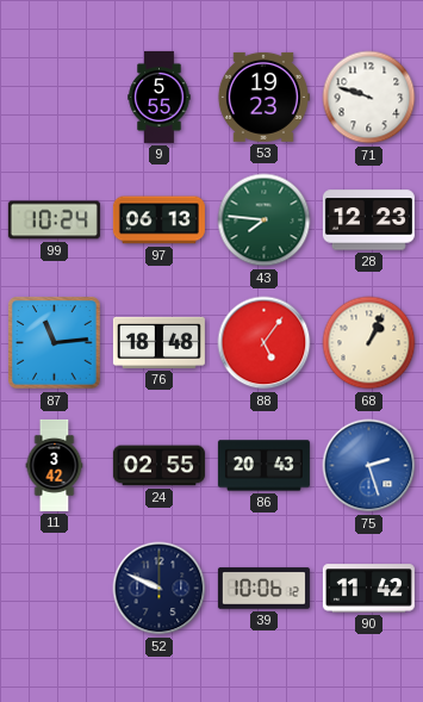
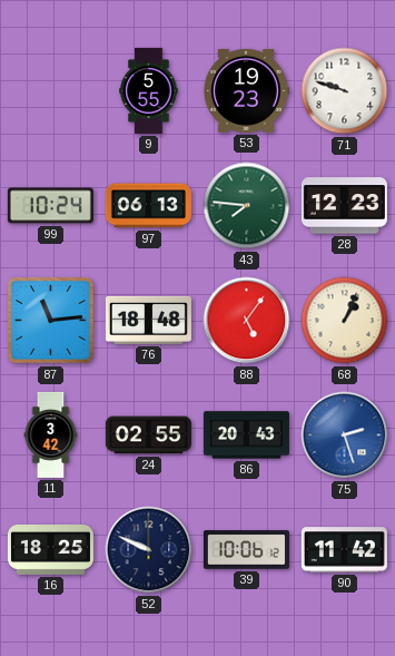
16: none -> 18:25
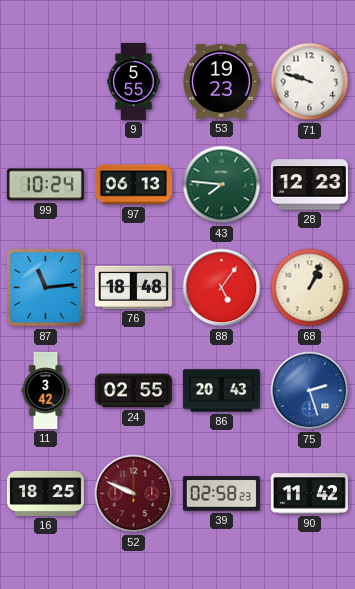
52 dial: navy -> burgundy
39: 10:06 -> 02:58
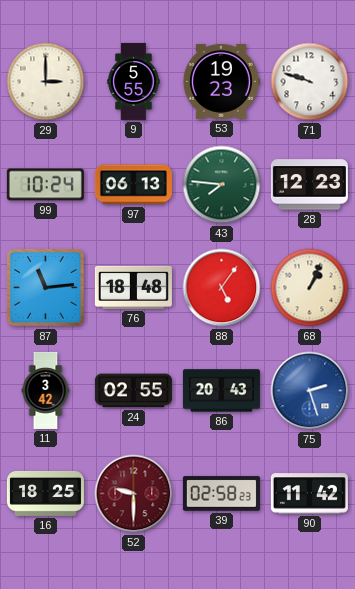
29: none -> 3:00
52: 9:49 -> 9:30
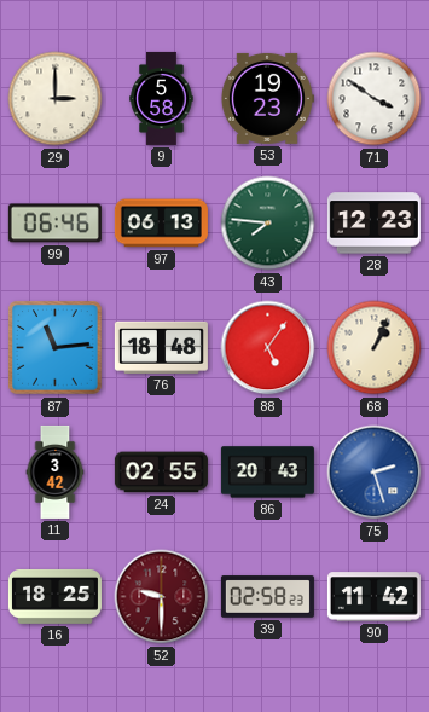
9: 5:55 -> 5:58
71: 9:48 -> 3:51
99: 10:24 -> 06:46
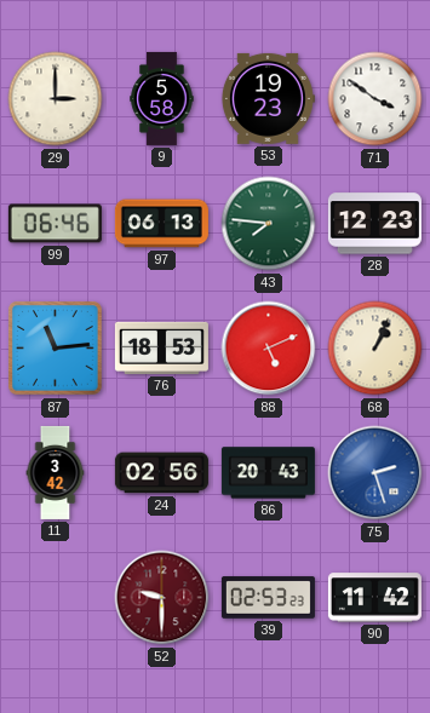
76: 18:48 -> 18:53
88: 5:06 -> 5:11
24: 02:55 -> 02:56
16: 18:25 -> none
39: 02:58 -> 02:53
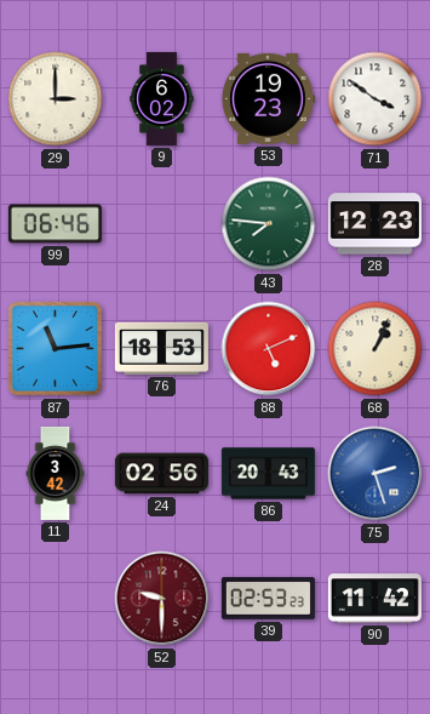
9: 5:58 -> 6:02
97: 06:13 -> none
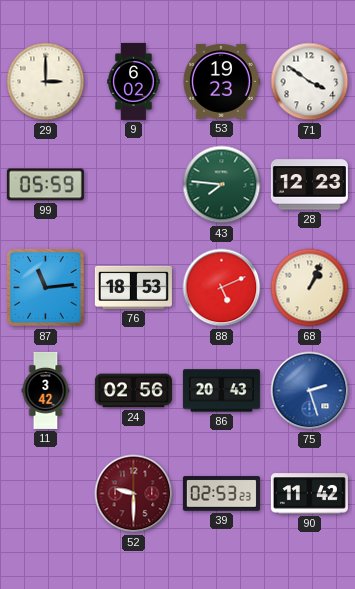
99: 06:46 -> 05:59
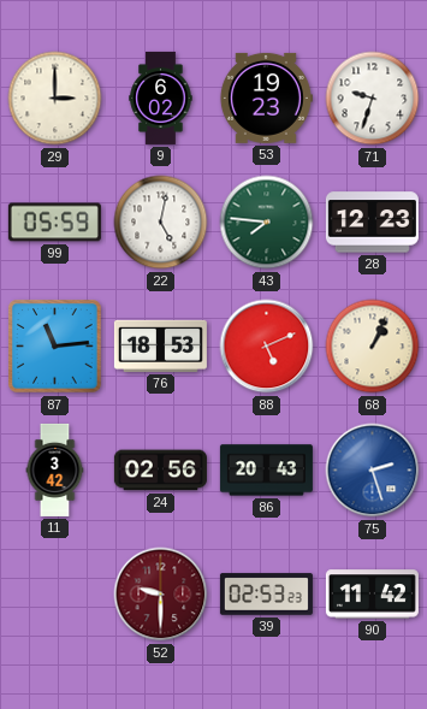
71: 3:51 -> 9:33
22: none -> 5:02
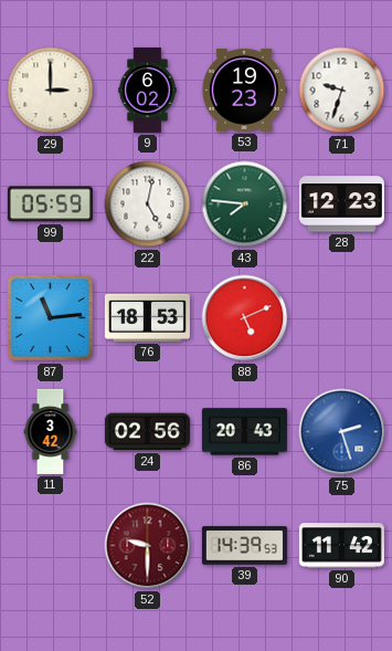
68: 1:04 -> none
39: 02:53 -> 14:39
